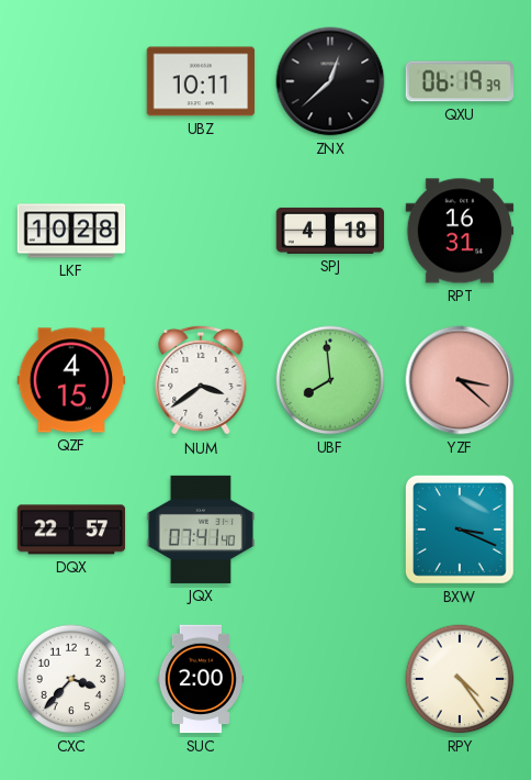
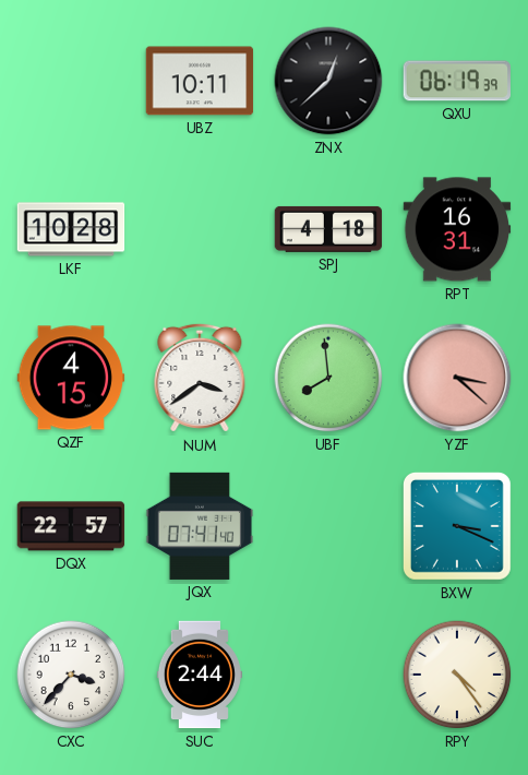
SUC: 2:00 -> 2:44
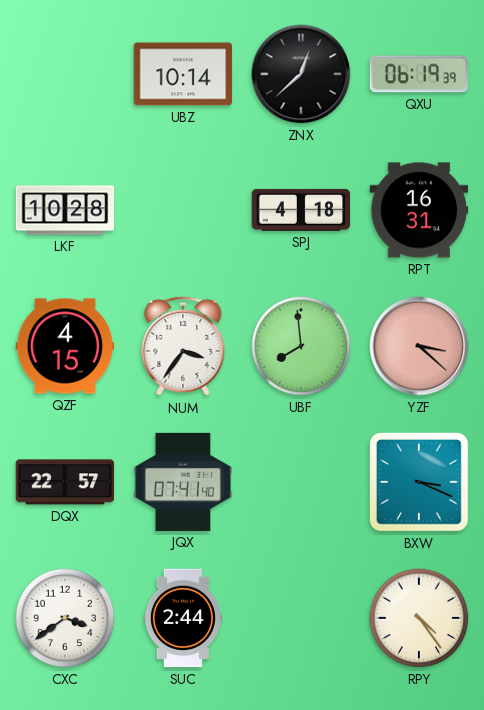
UBZ: 10:11 -> 10:14
NUM: 3:39 -> 3:36
CXC: 3:37 -> 3:39
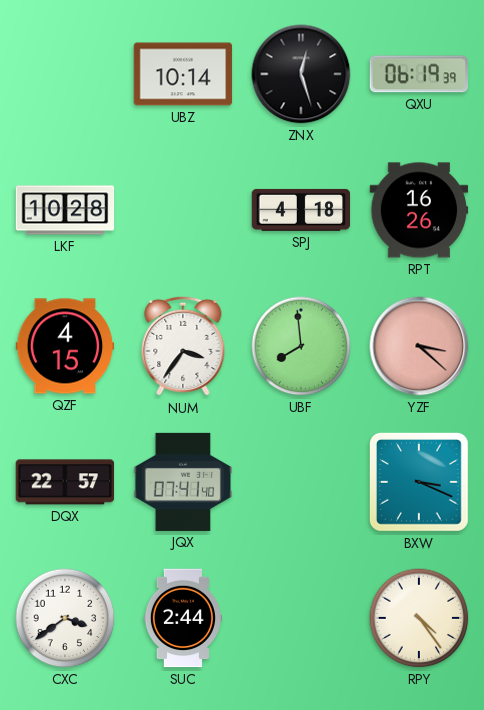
ZNX: 12:38 -> 12:27
RPT: 16:31 -> 16:26
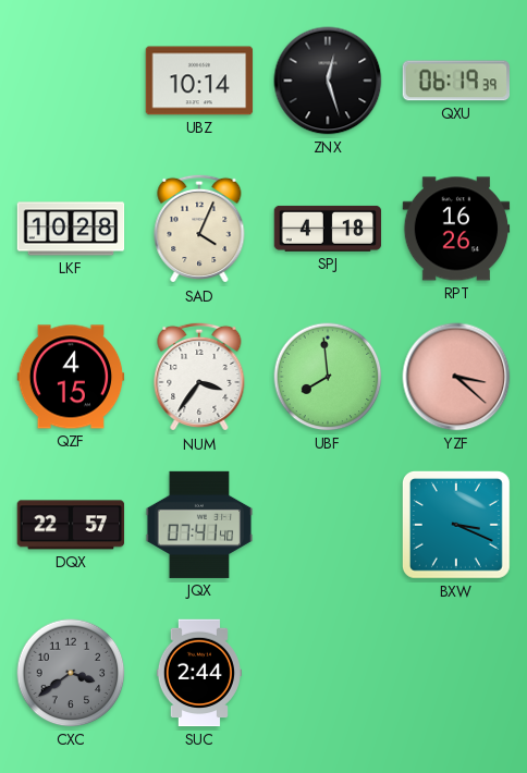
SAD: none -> 4:04
CXC dial: white -> grey
RPY: 4:24 -> none
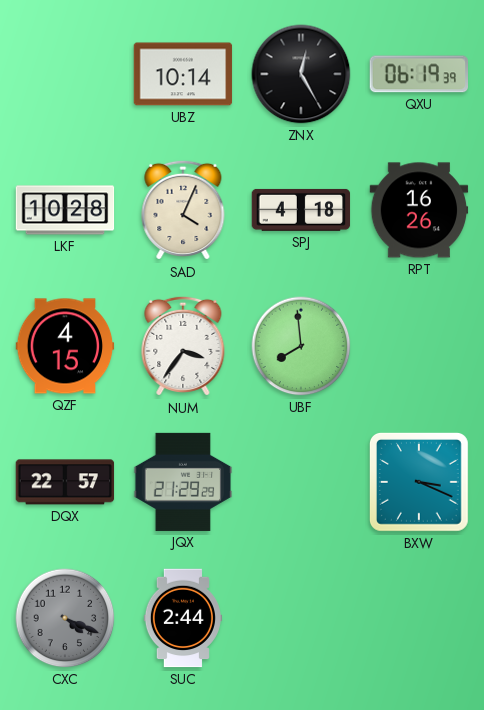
ZNX: 12:27 -> 12:25
YZF: 3:22 -> none
JQX: 07:41 -> 21:29
CXC: 3:39 -> 4:19
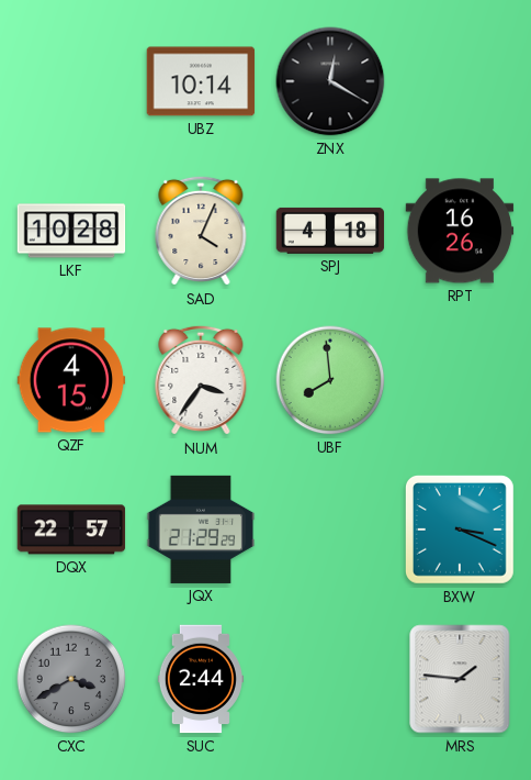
ZNX: 12:25 -> 12:20
QXU: 06:19 -> none
CXC: 4:19 -> 3:40
MRS: none -> 1:46
